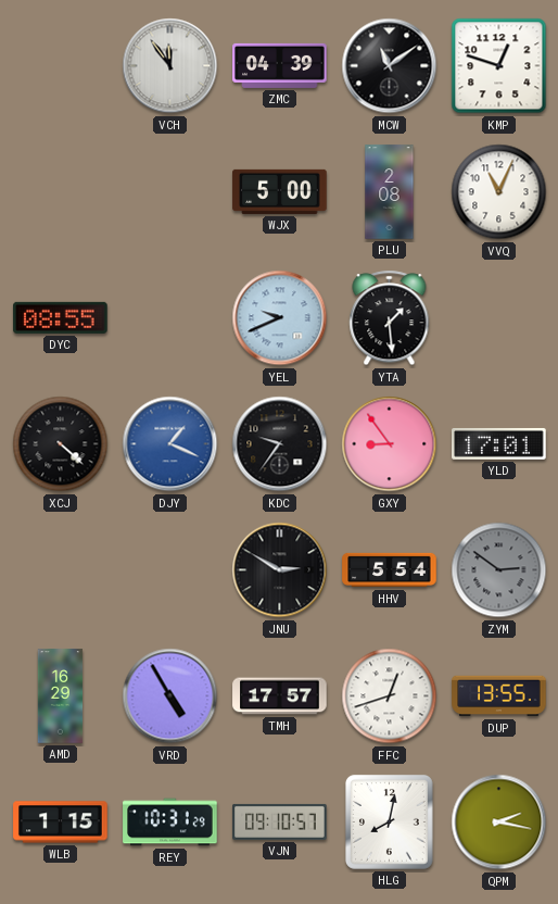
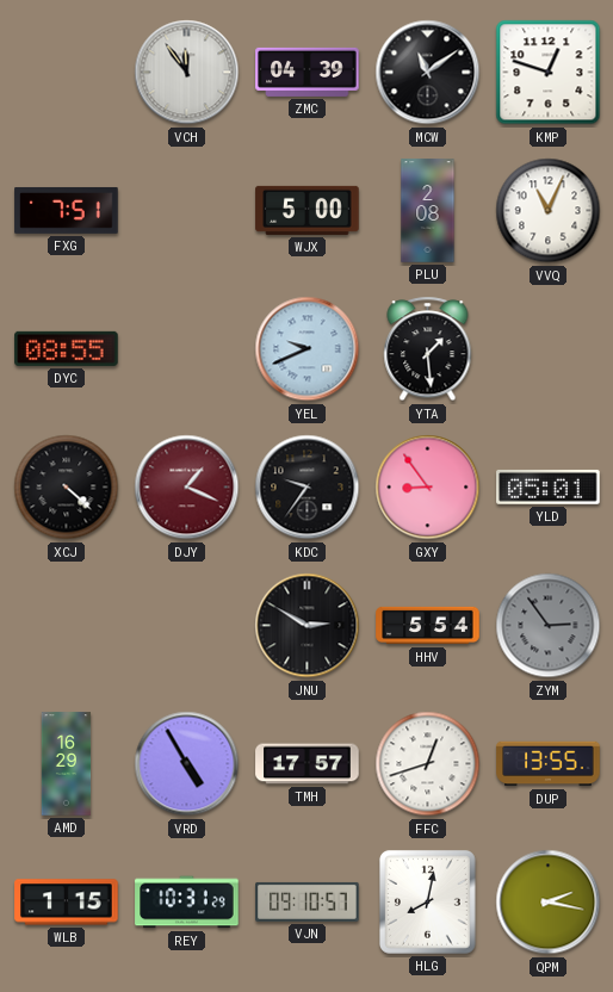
FXG: none -> 7:51
DJY dial: blue -> burgundy
YLD: 17:01 -> 05:01
ZYM: 2:51 -> 2:54
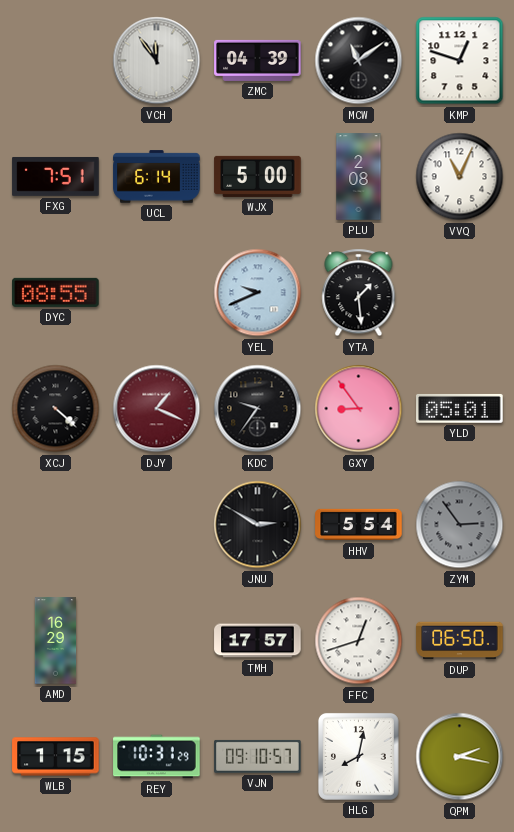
UCL: none -> 6:14
VRD: 4:55 -> none
DUP: 13:55 -> 06:50
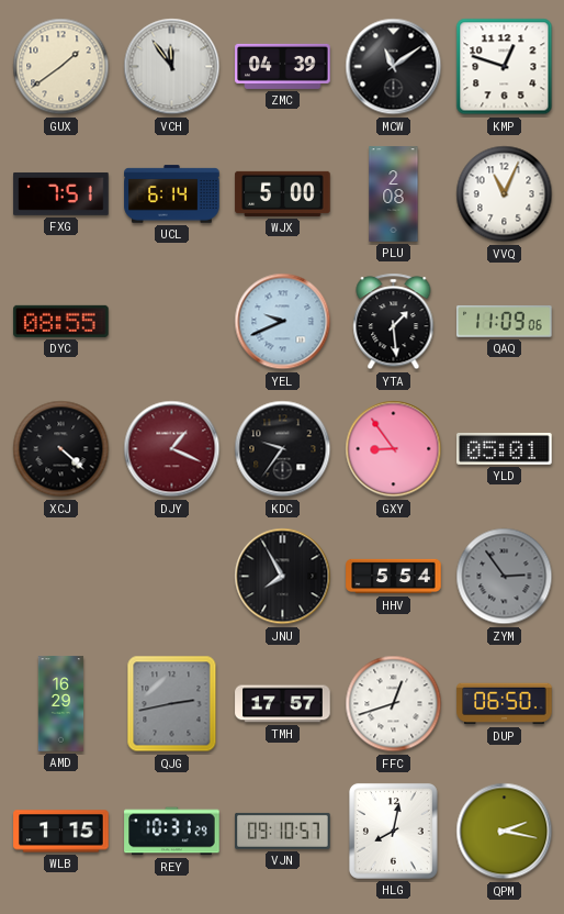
GUX: none -> 1:39
QAQ: none -> 11:09
JNU: 2:50 -> 7:55
QJG: none -> 2:43
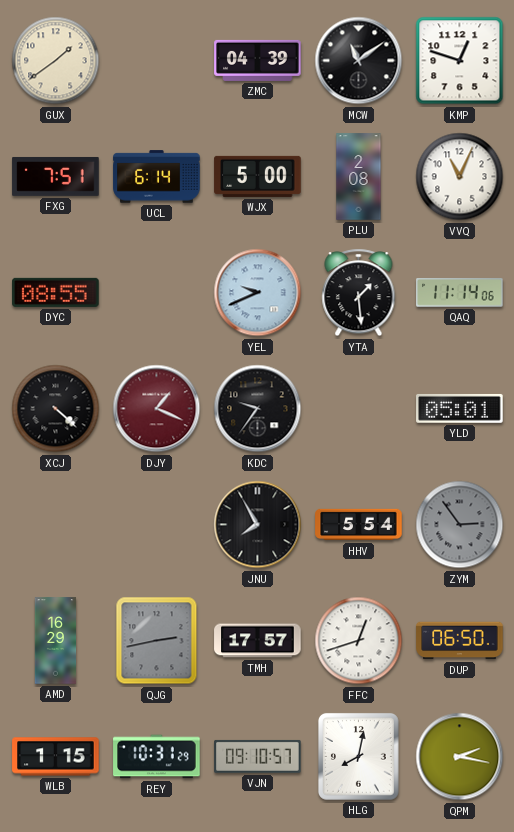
VCH: 11:54 -> none
QAQ: 11:09 -> 11:14
GXY: 8:54 -> none
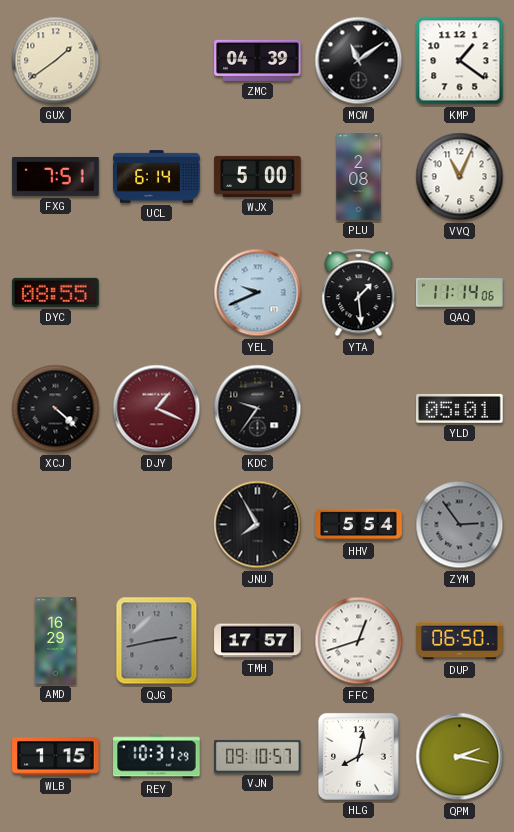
KMP: 12:48 -> 1:21
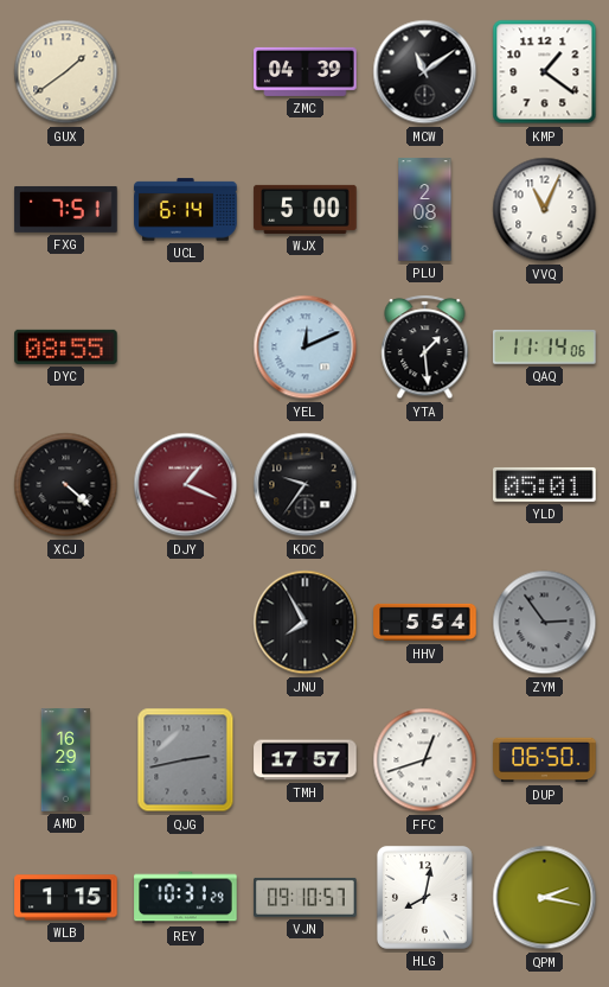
YEL: 9:41 -> 12:11
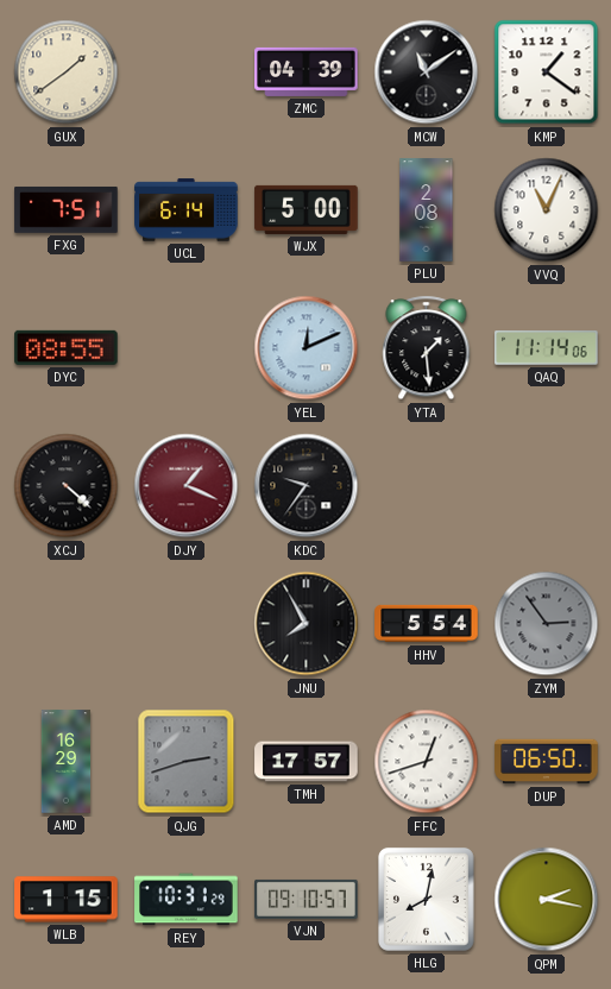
YLD: 05:01 -> none
QJG: 2:43 -> 2:42
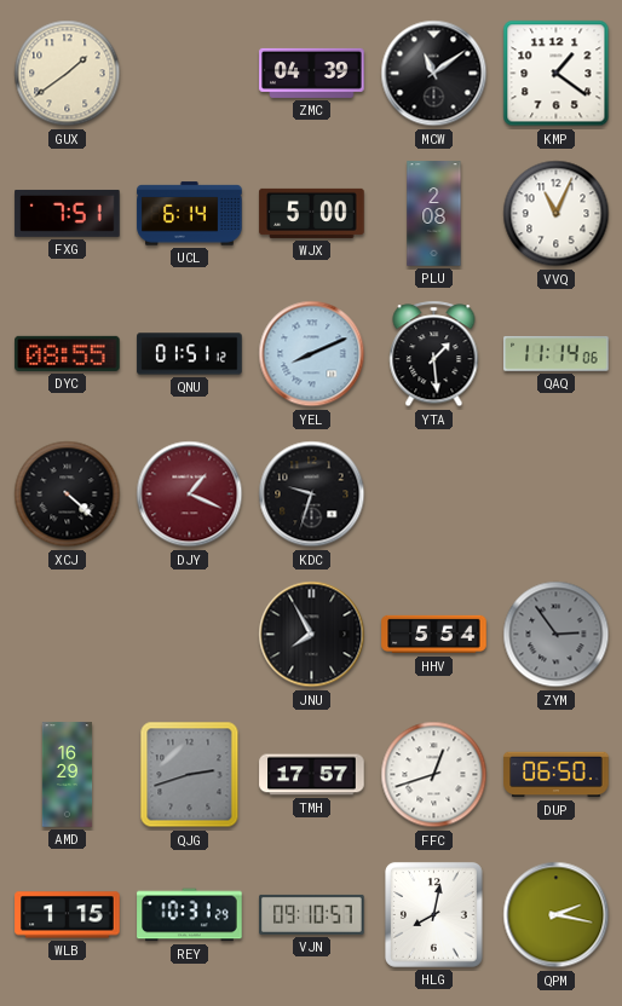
QNU: none -> 01:51
YEL: 12:11 -> 8:11
KDC: 9:36 -> 9:33
